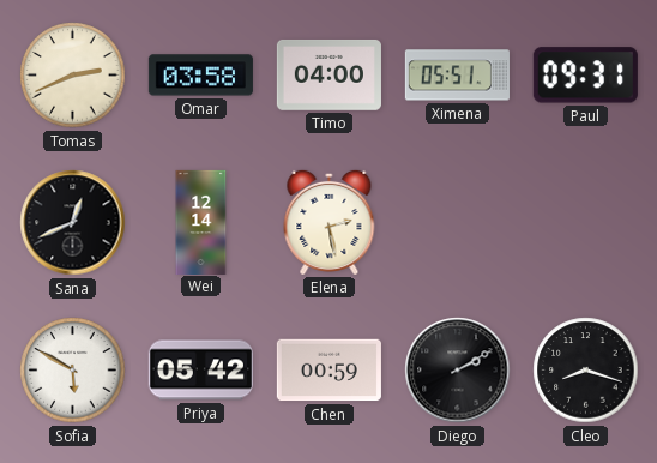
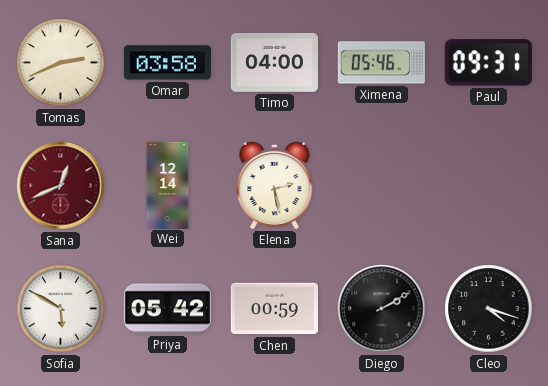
Ximena: 05:51 -> 05:46
Sana dial: black -> burgundy
Cleo: 8:18 -> 4:18
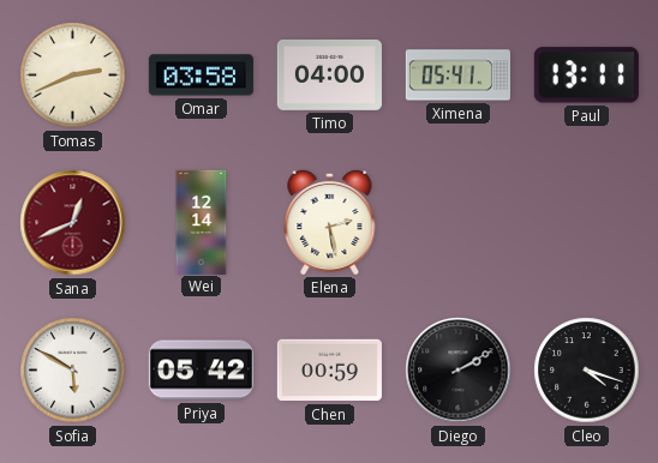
Ximena: 05:46 -> 05:41
Paul: 09:31 -> 13:11
